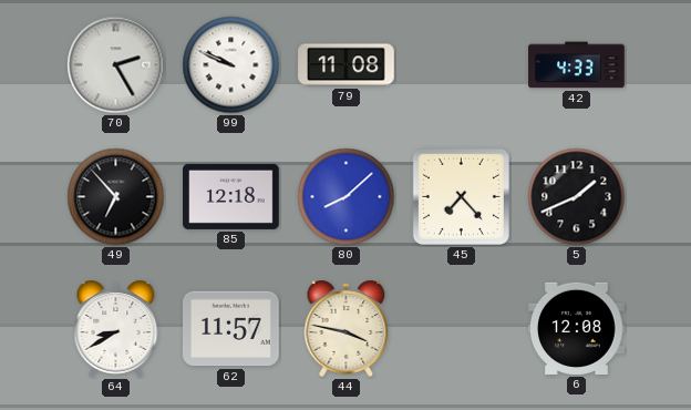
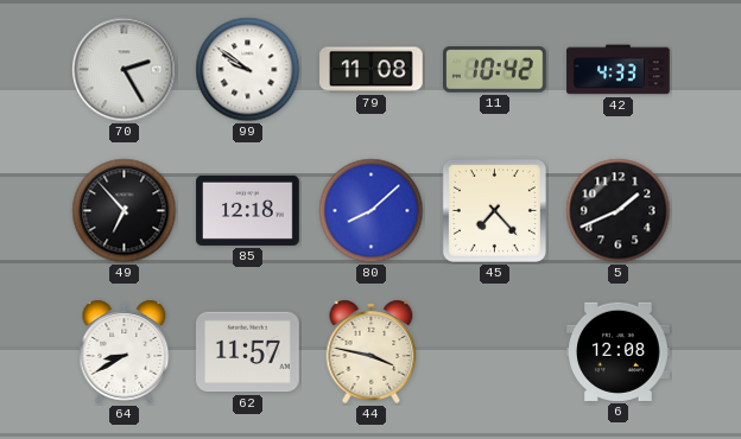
99: 9:49 -> 9:51
11: none -> 10:42
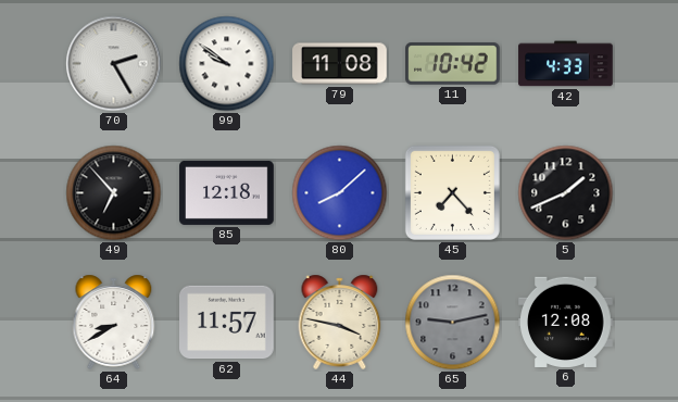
65: none -> 9:13
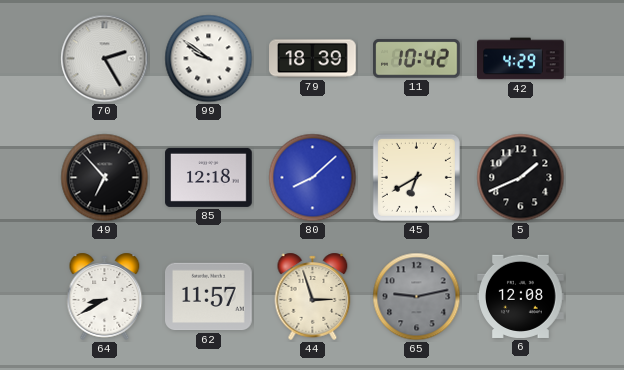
79: 11:08 -> 18:39
42: 4:33 -> 4:29
45: 7:23 -> 6:40
44: 3:47 -> 2:57
